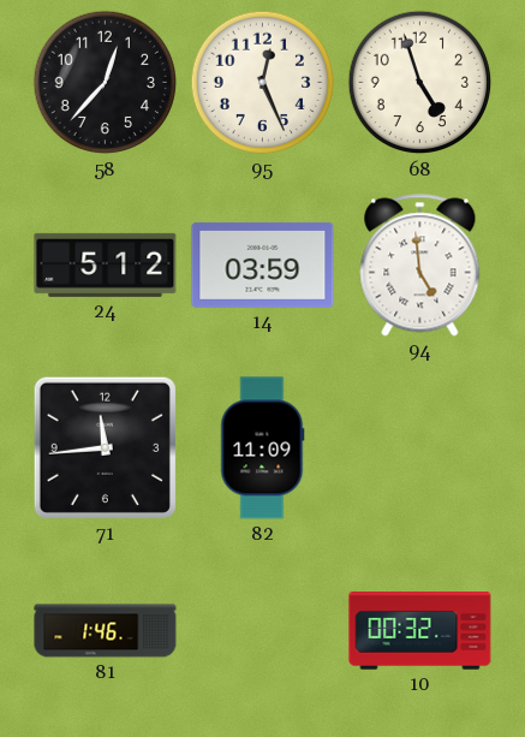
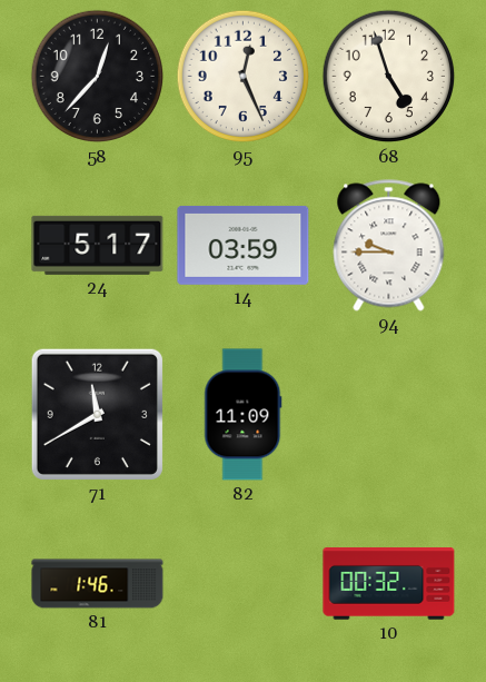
24: 5:12 -> 5:17
94: 4:59 -> 9:45
71: 11:44 -> 11:40
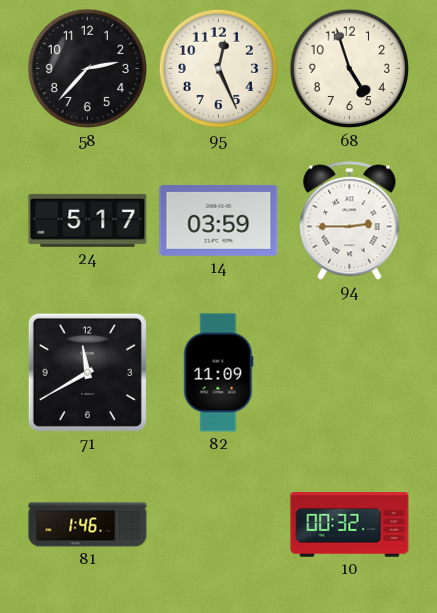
58: 12:37 -> 2:37
94: 9:45 -> 2:45
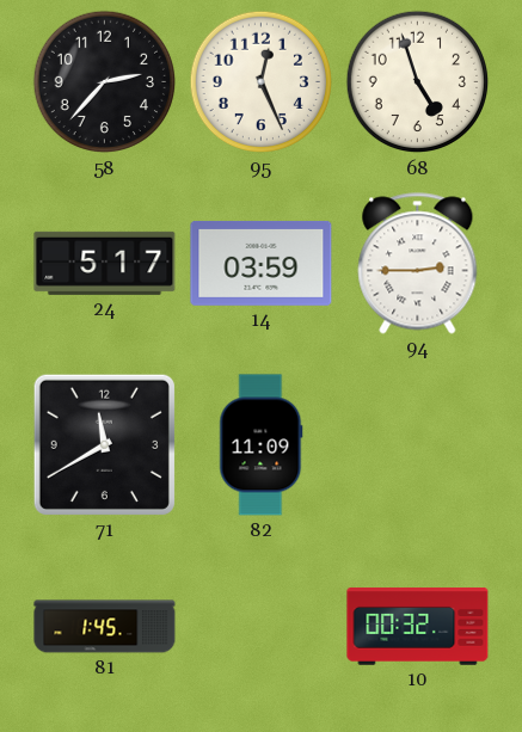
81: 1:46 -> 1:45
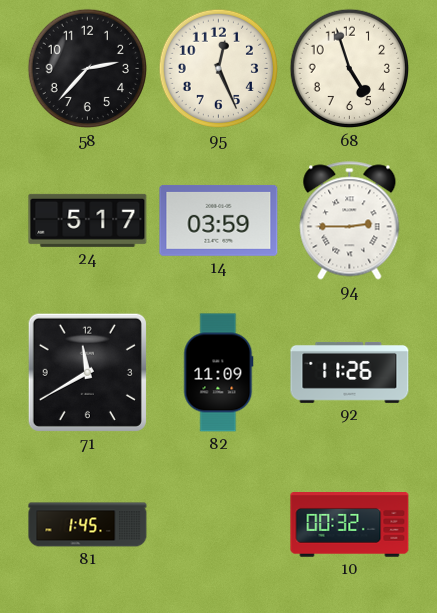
92: none -> 11:26
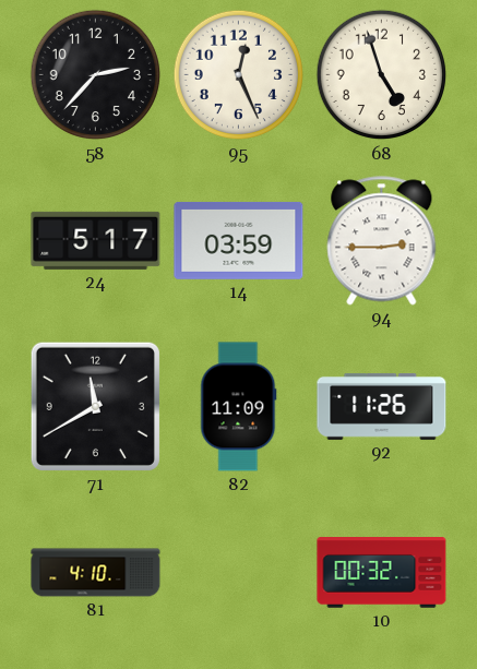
81: 1:45 -> 4:10
